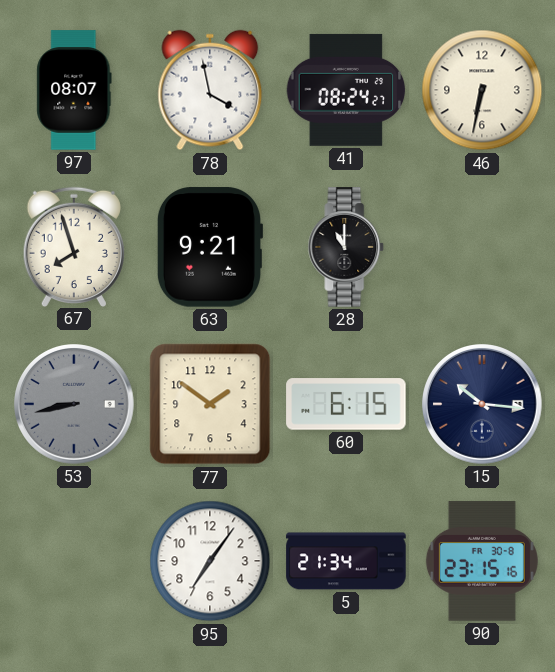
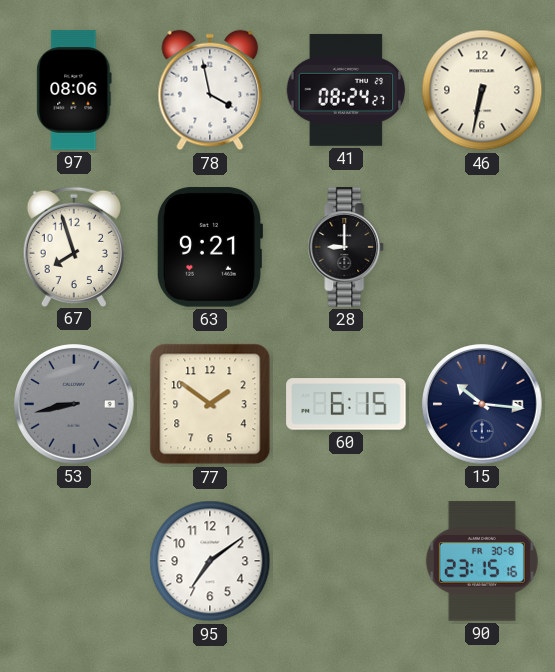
97: 08:07 -> 08:06
28: 11:00 -> 9:00
95: 7:06 -> 7:09
5: 21:34 -> none
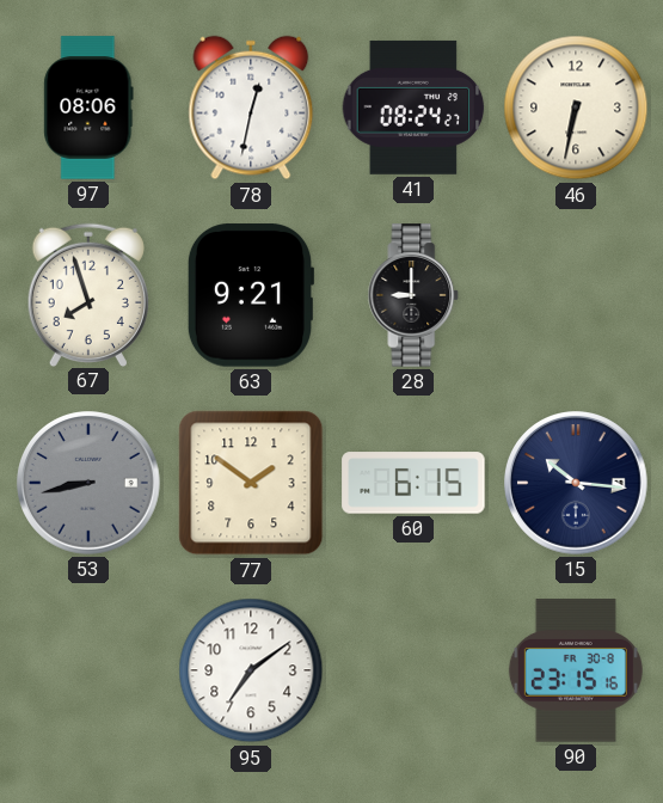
78: 3:58 -> 12:32
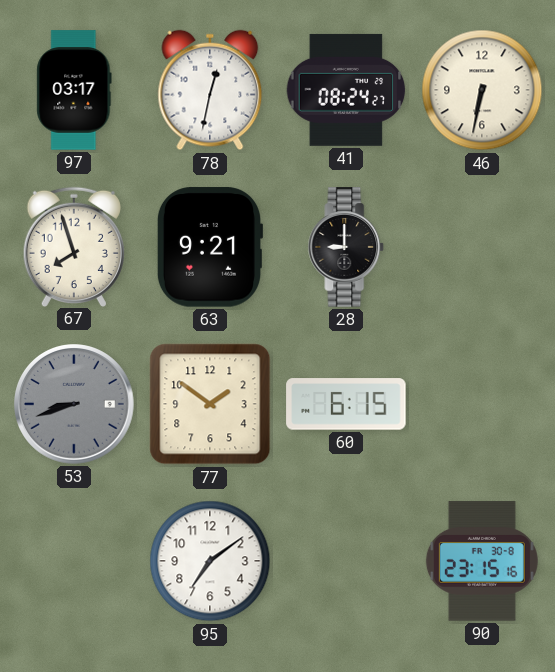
97: 08:06 -> 03:17
53: 8:43 -> 8:42
15: 10:16 -> none
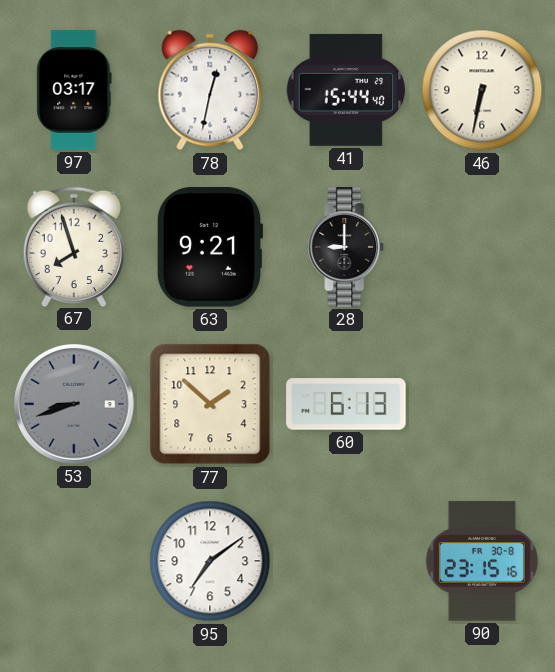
41: 08:24 -> 15:44
77: 1:51 -> 1:52
60: 6:15 -> 6:13
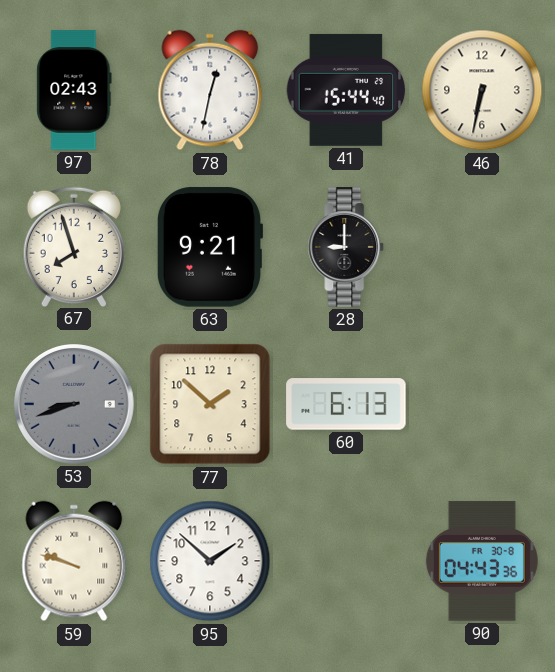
97: 03:17 -> 02:43
59: none -> 9:48
95: 7:09 -> 1:52
90: 23:15 -> 04:43
